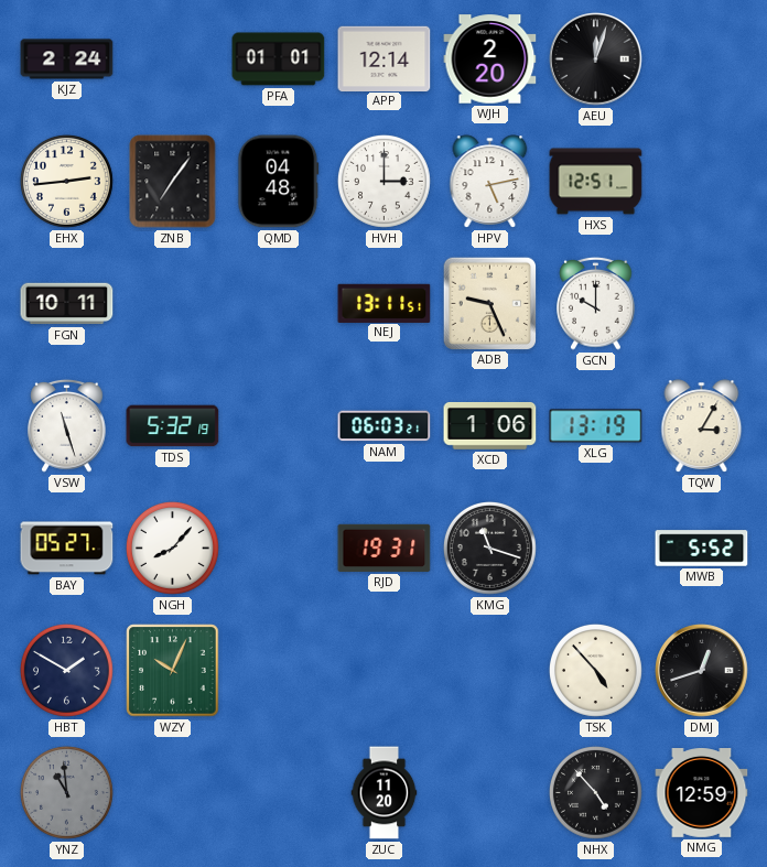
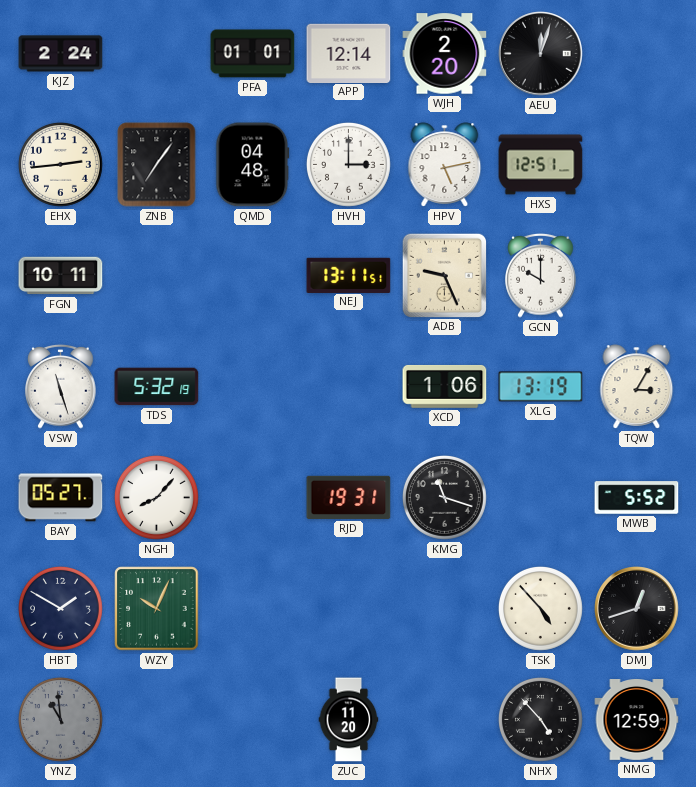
NAM: 06:03 -> none
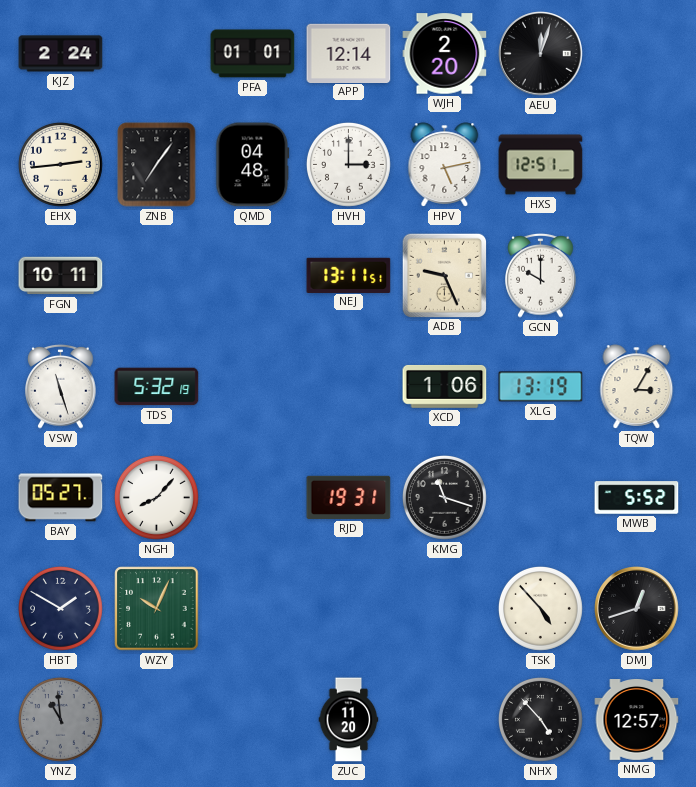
NMG: 12:59 -> 12:57
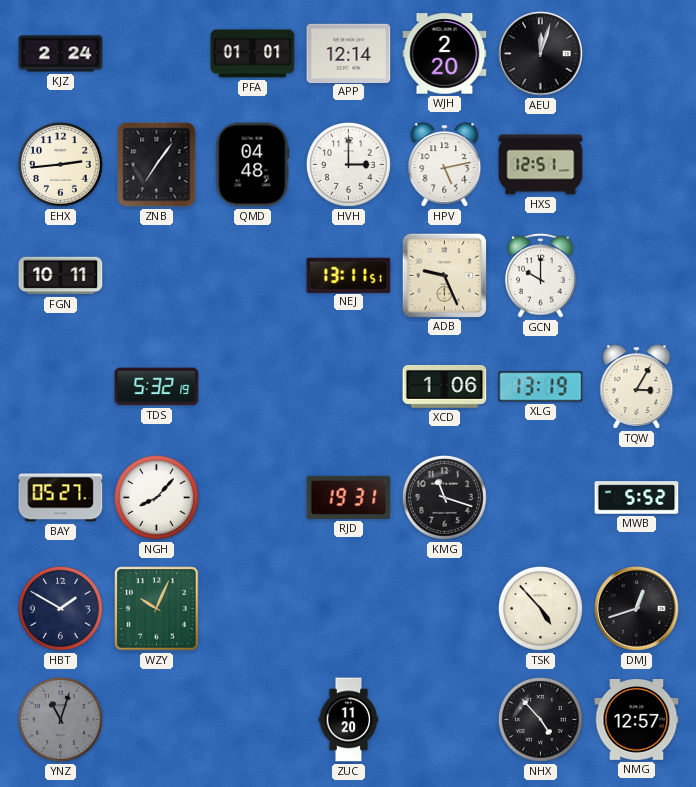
VSW: 11:27 -> none
YNZ: 10:59 -> 11:03
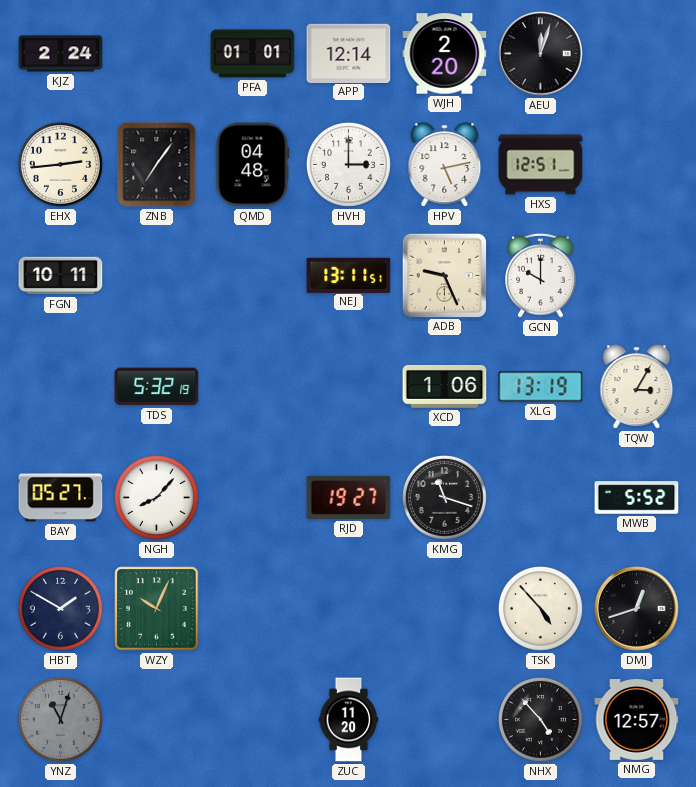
RJD: 19:31 -> 19:27
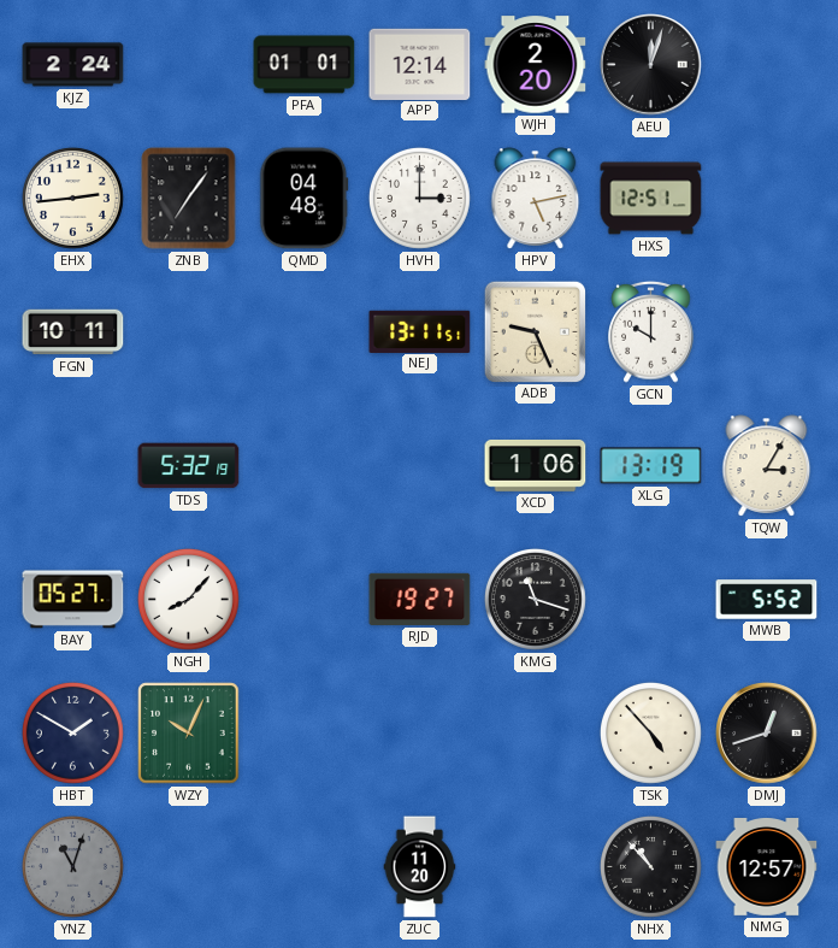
NHX: 4:53 -> 10:53
